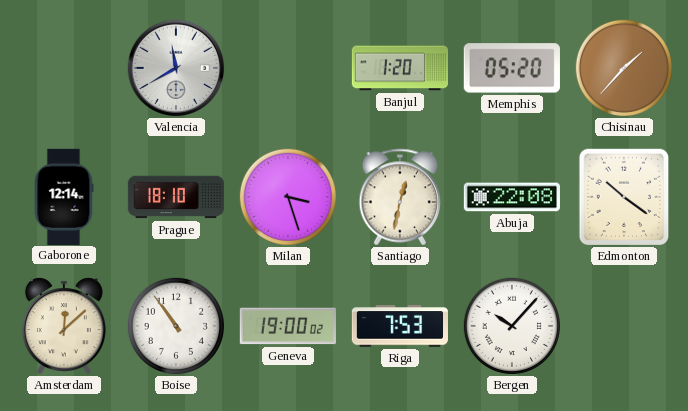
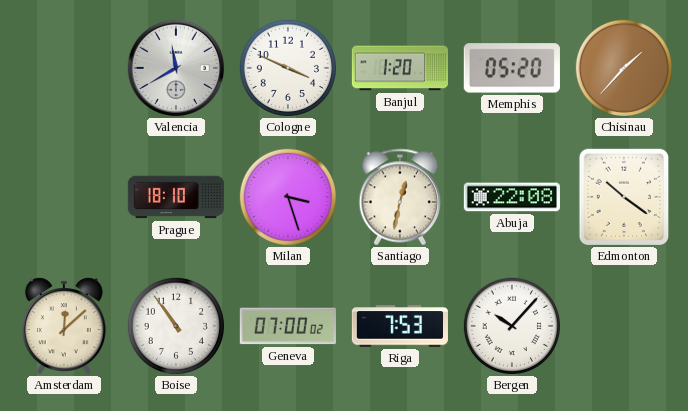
Cologne: none -> 3:49
Gaborone: 12:14 -> none
Geneva: 19:00 -> 07:00
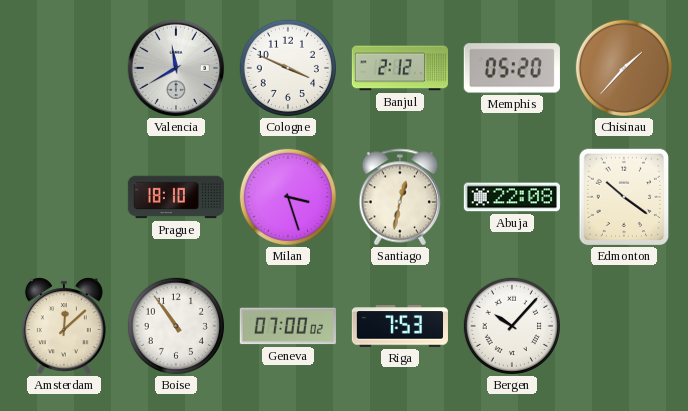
Banjul: 1:20 -> 2:12
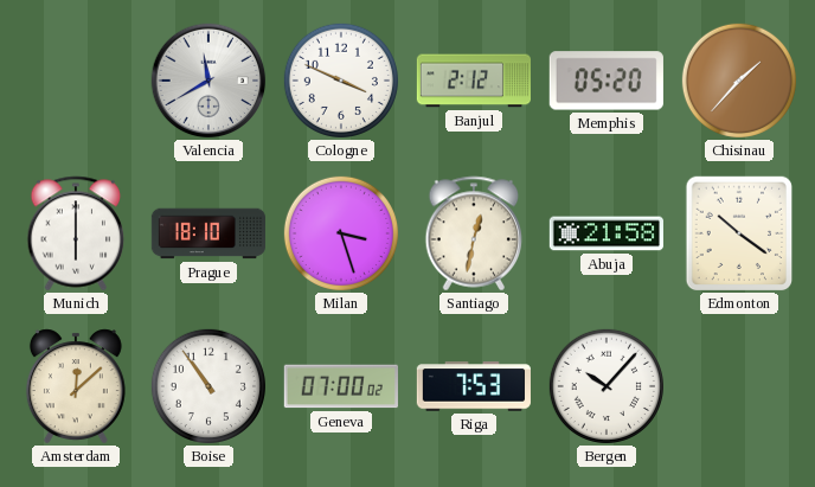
Munich: none -> 6:00
Abuja: 22:08 -> 21:58
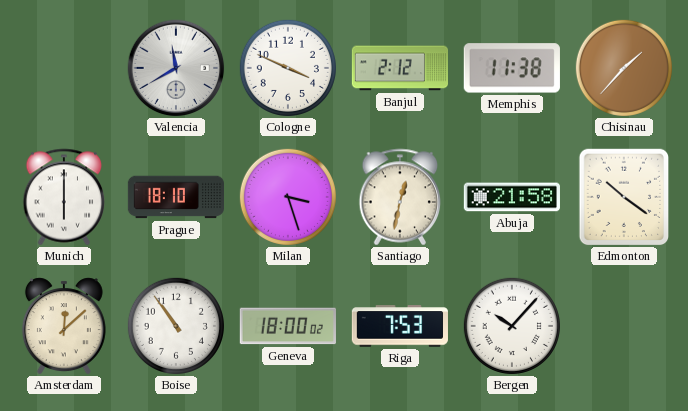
Memphis: 05:20 -> 11:38
Geneva: 07:00 -> 18:00
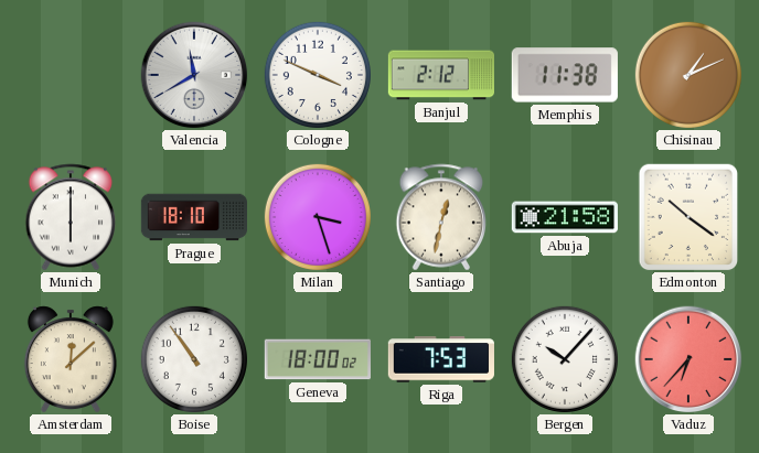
Chisinau: 1:37 -> 1:11
Vaduz: none -> 6:37
